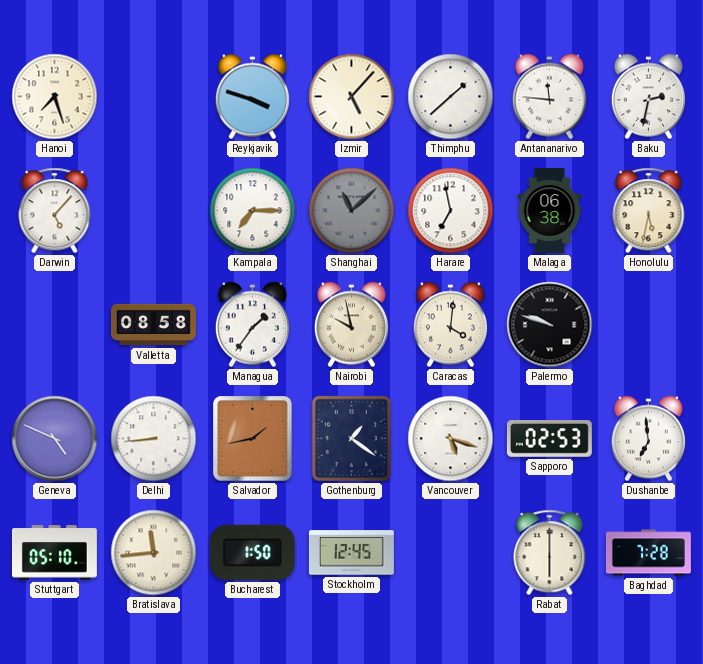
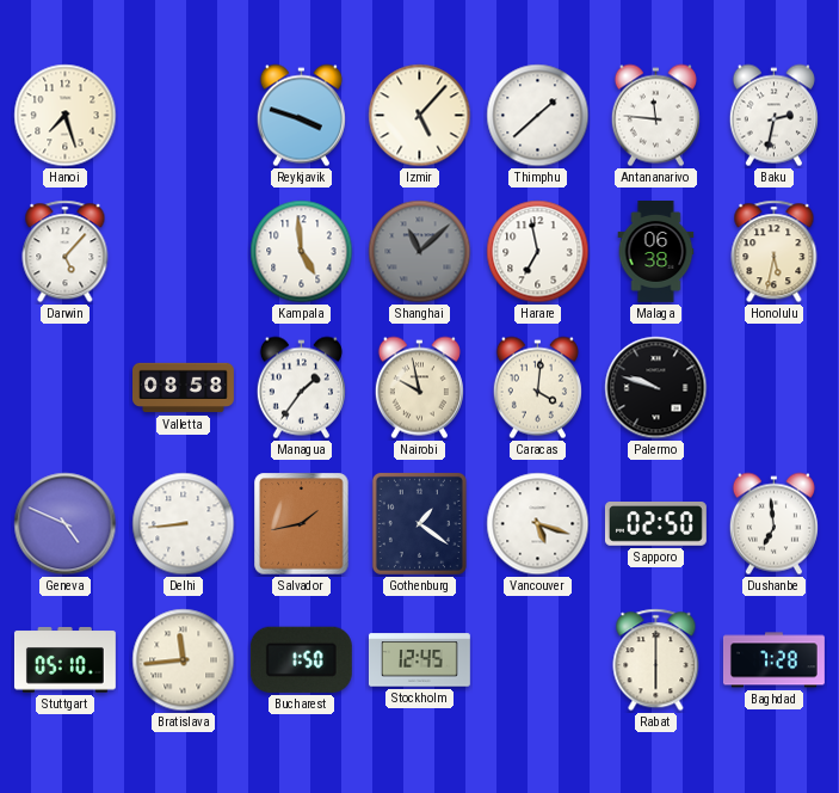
Kampala: 7:15 -> 4:59
Sapporo: 02:53 -> 02:50
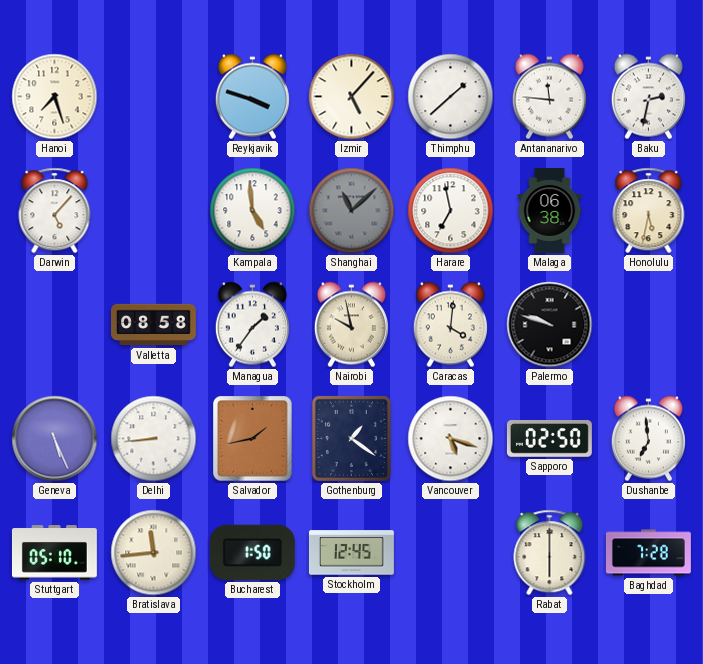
Geneva: 4:49 -> 5:26
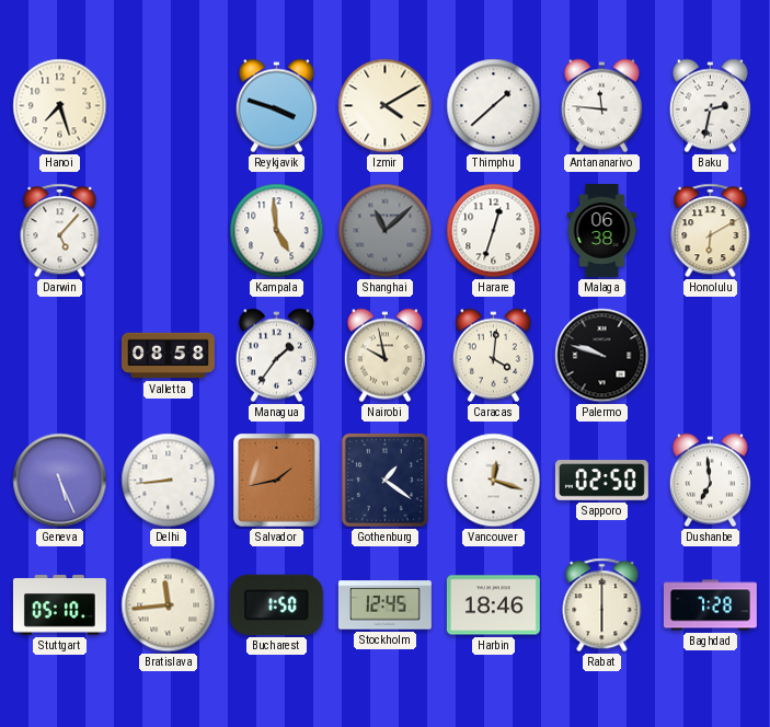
Izmir: 5:07 -> 4:10
Harare: 6:58 -> 12:33
Honolulu: 5:32 -> 6:10
Vancouver: 5:18 -> 12:18
Harbin: none -> 18:46
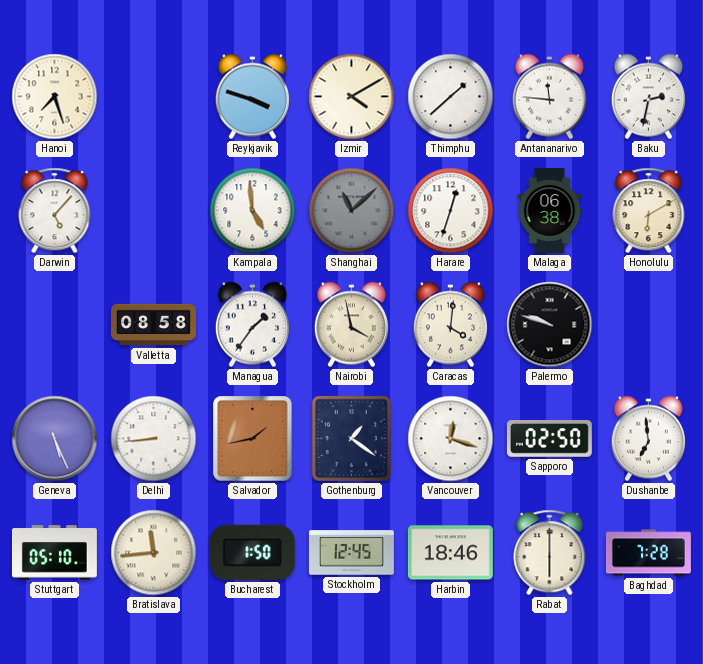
Nairobi: 9:58 -> 3:58
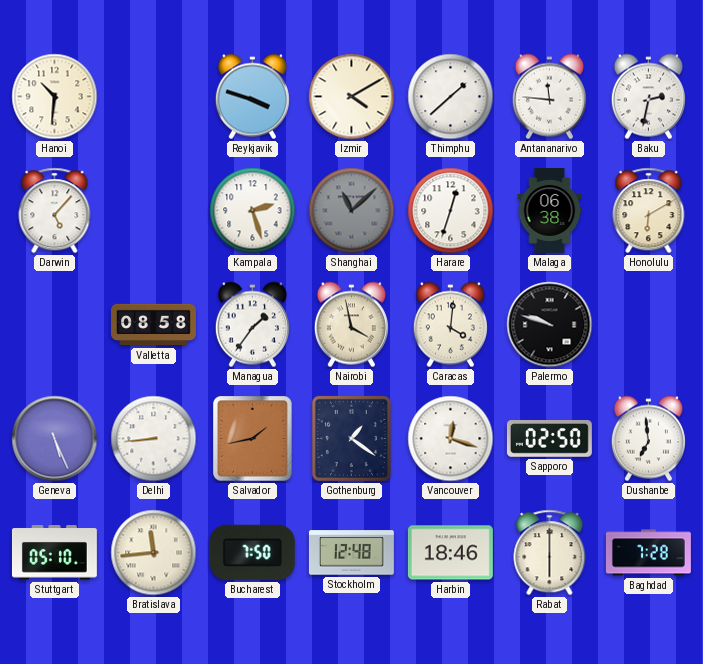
Hanoi: 7:27 -> 10:31
Kampala: 4:59 -> 2:27
Bucharest: 1:50 -> 7:50
Stockholm: 12:45 -> 12:48
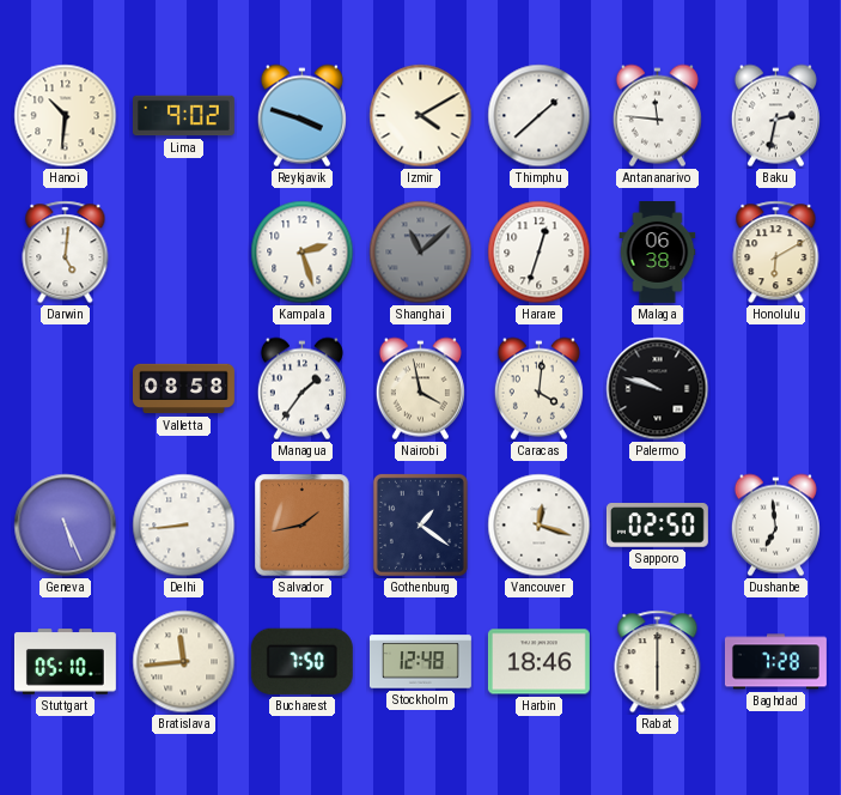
Lima: none -> 9:02
Darwin: 5:07 -> 5:01
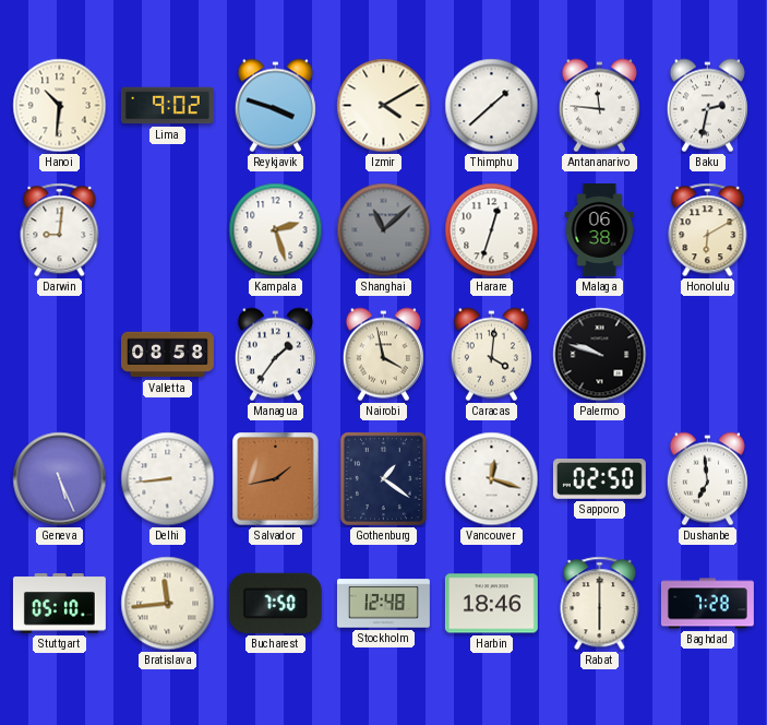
Darwin: 5:01 -> 9:01
